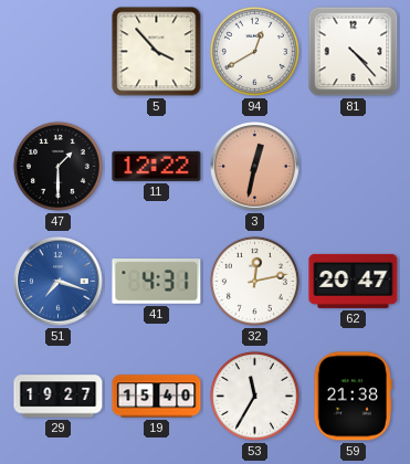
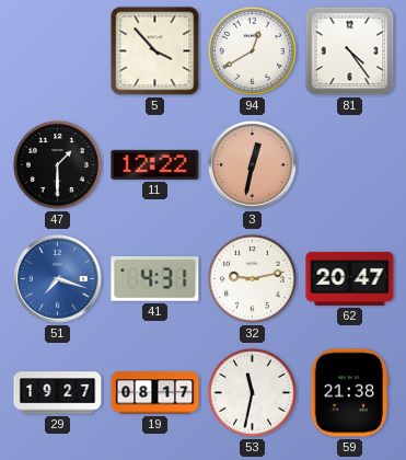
81: 4:23 -> 4:24
32: 12:13 -> 9:13
19: 15:40 -> 08:17
53: 11:35 -> 11:32
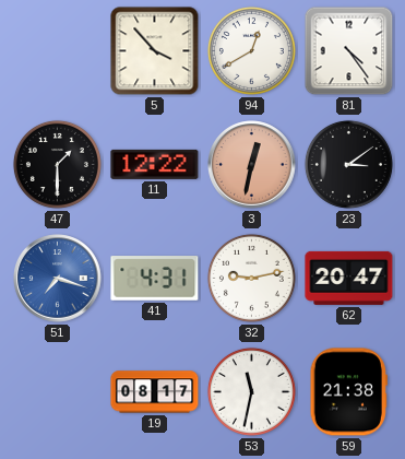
23: none -> 3:09
29: 19:27 -> none
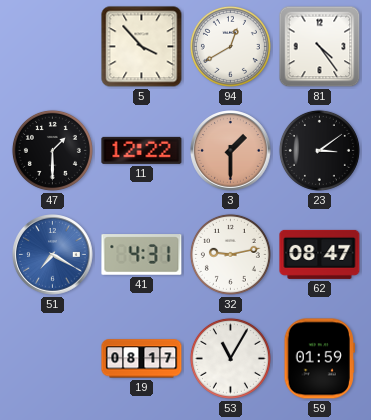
3: 12:32 -> 1:30
51: 7:18 -> 7:20
62: 20:47 -> 08:47
53: 11:32 -> 11:05
59: 21:38 -> 01:59
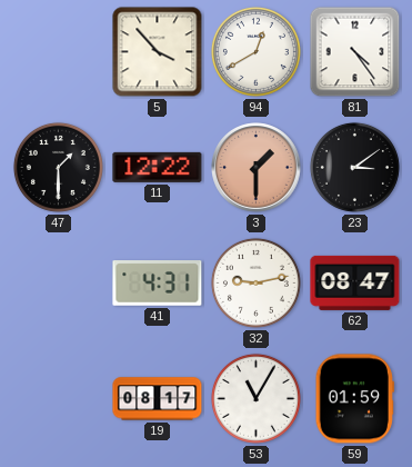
51: 7:20 -> none
